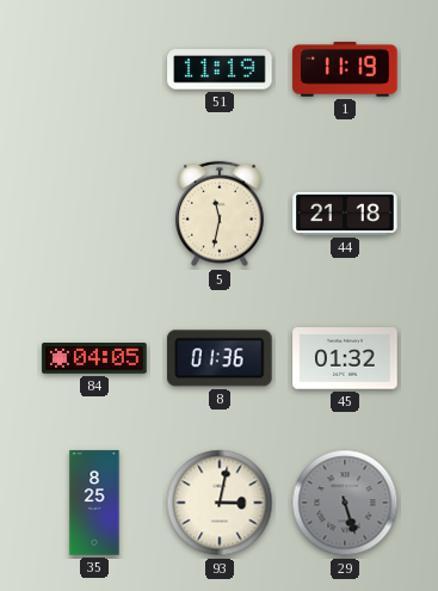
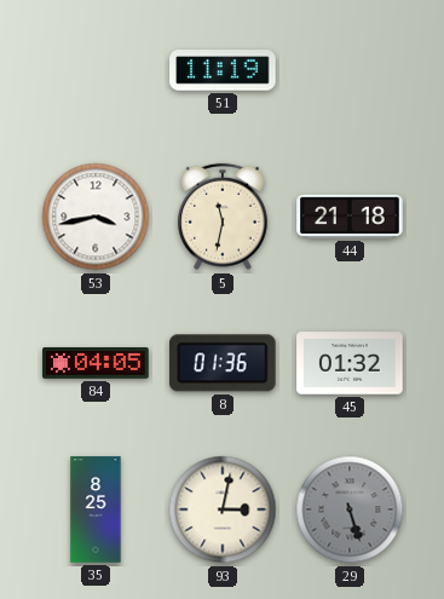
1: 11:19 -> none
53: none -> 3:43
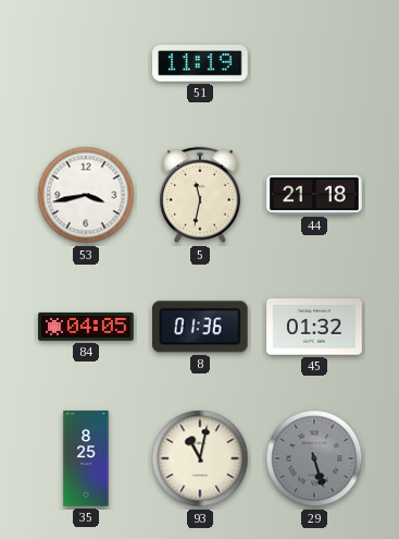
93: 3:02 -> 11:02
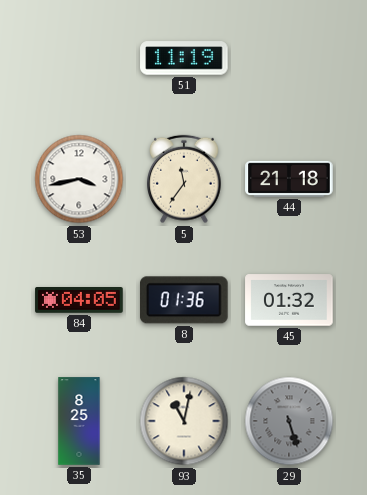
5: 11:32 -> 11:36
